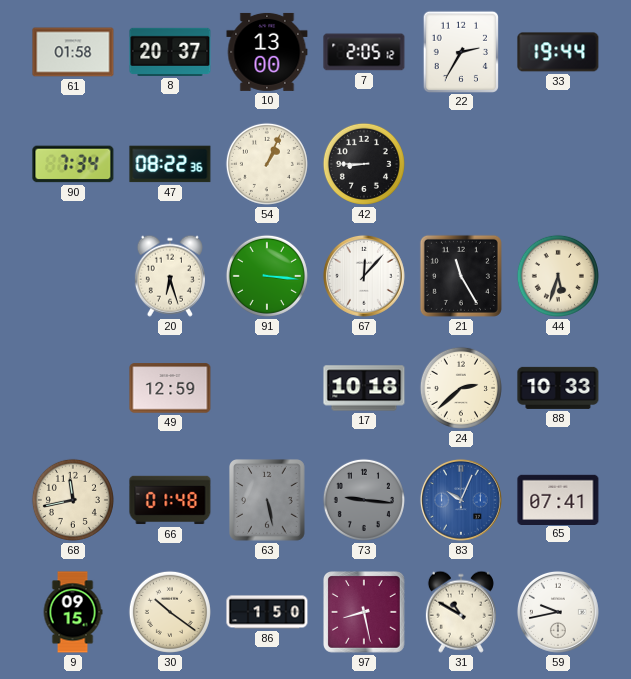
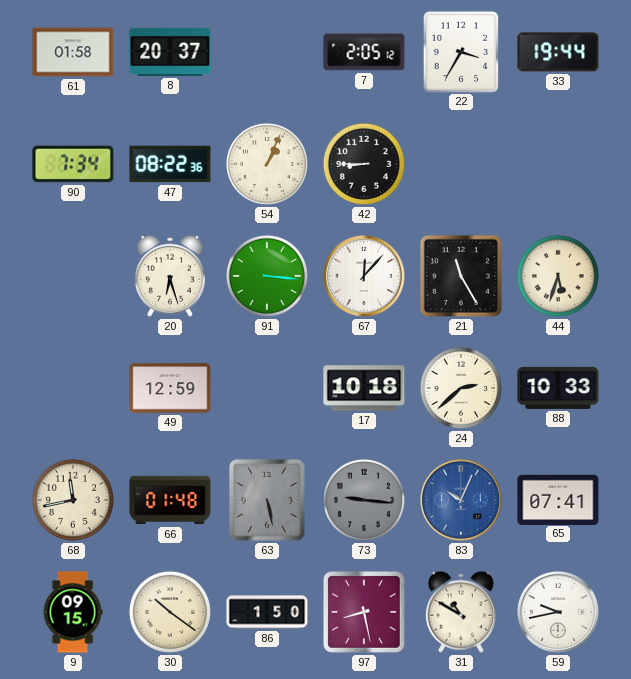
10: 13:00 -> none
22: 2:35 -> 3:35
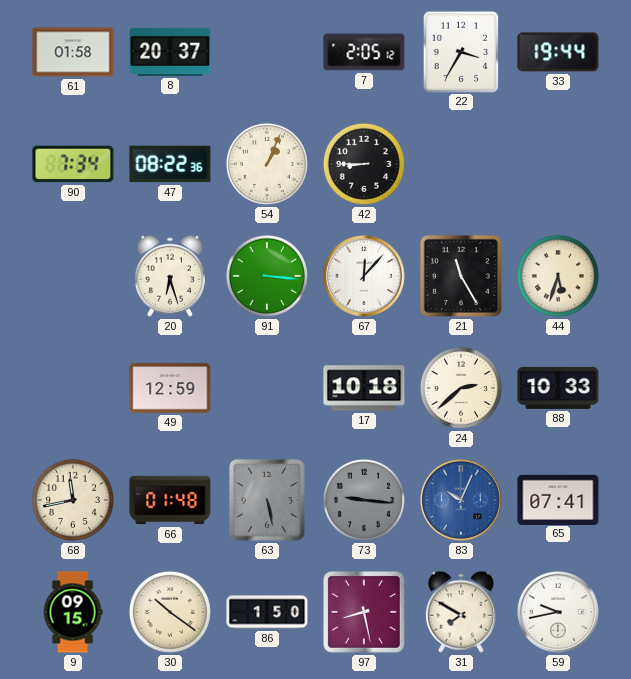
31: 10:50 -> 7:50
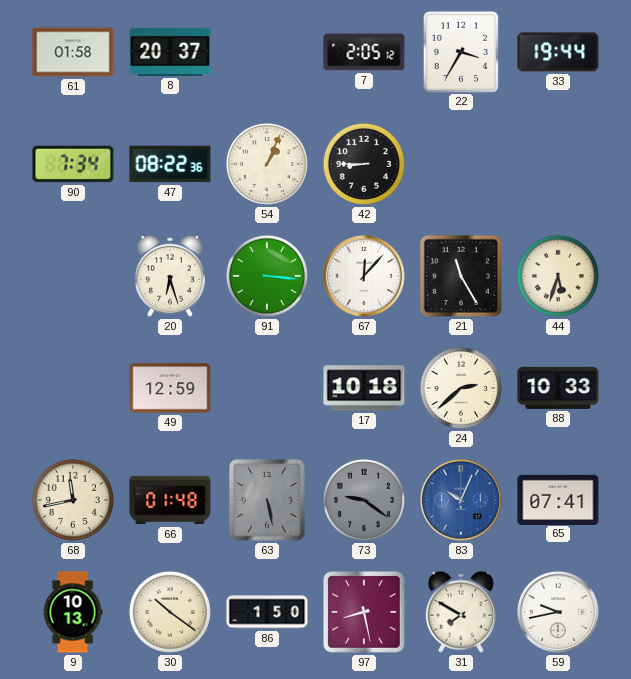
73: 9:16 -> 9:21
9: 09:15 -> 10:13
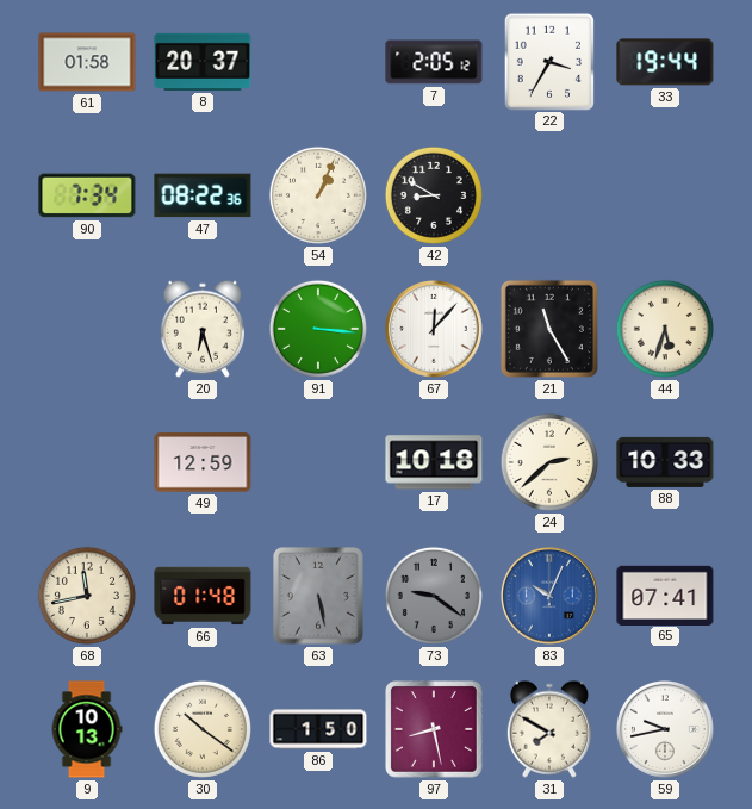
42: 8:45 -> 8:50
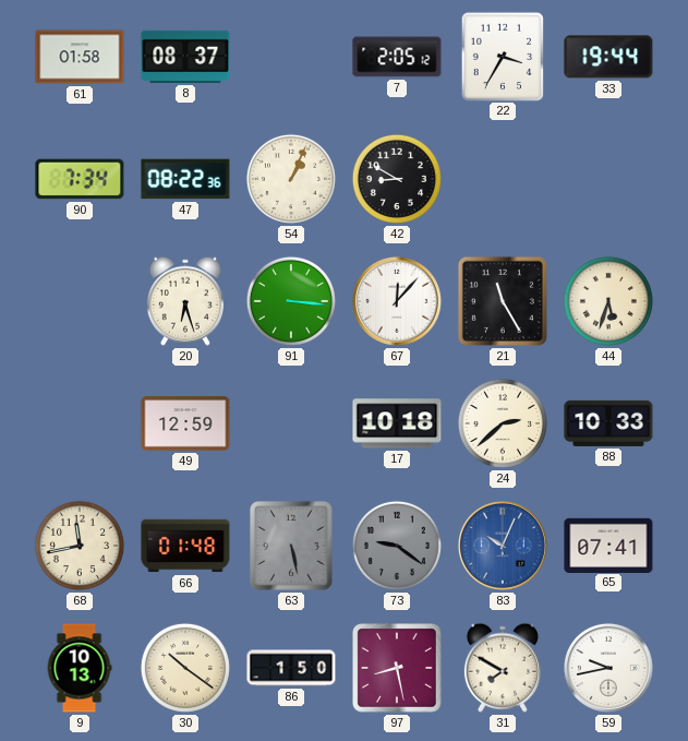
8: 20:37 -> 08:37
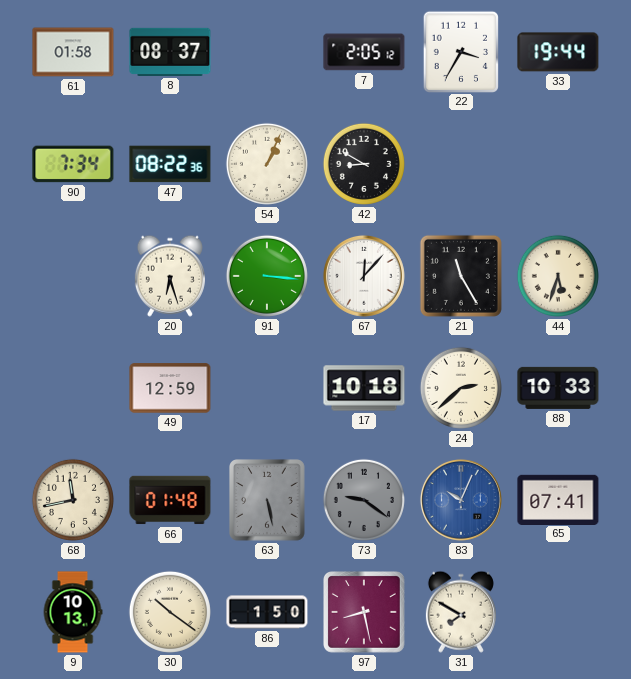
59: 9:43 -> none
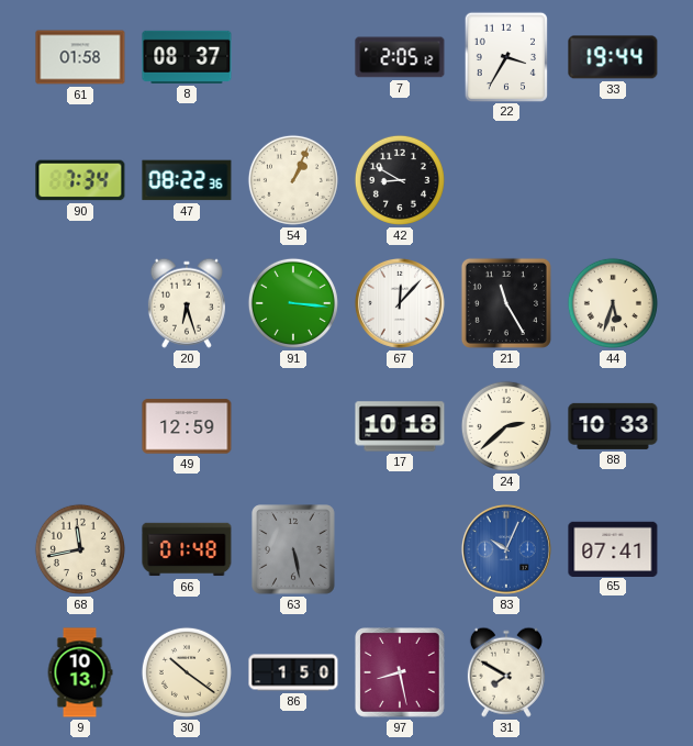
73: 9:21 -> none
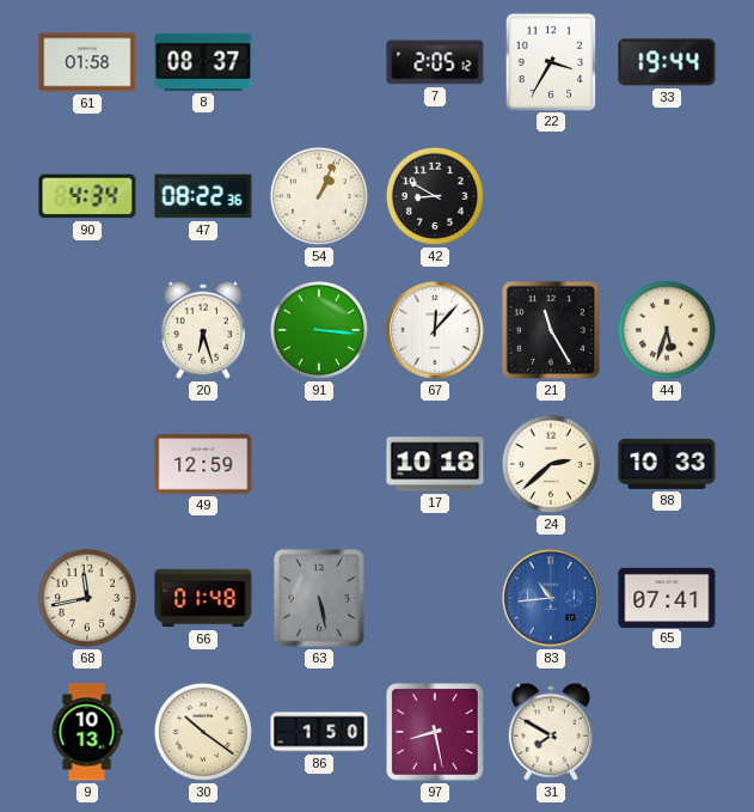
90: 7:34 -> 4:34
83: 10:04 -> 10:44
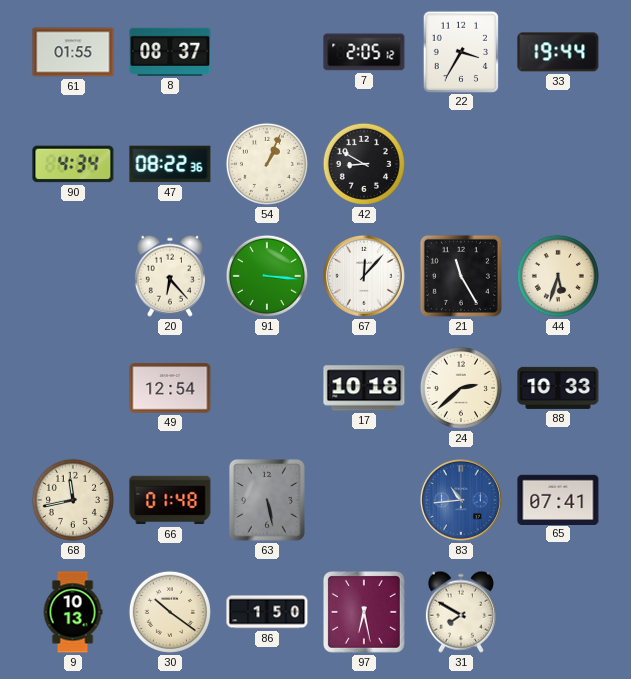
61: 01:58 -> 01:55
20: 6:27 -> 6:23
49: 12:59 -> 12:54
97: 8:28 -> 6:28
